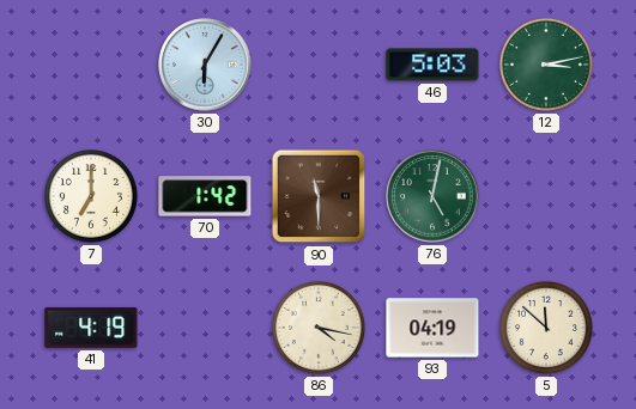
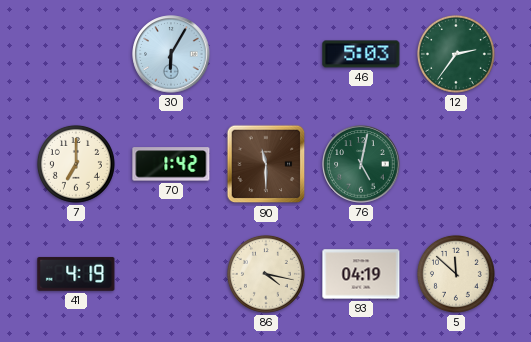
12: 3:13 -> 2:36
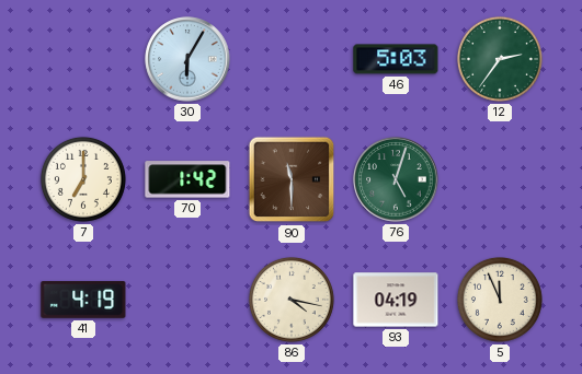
76: 5:02 -> 5:03
5: 11:52 -> 11:56
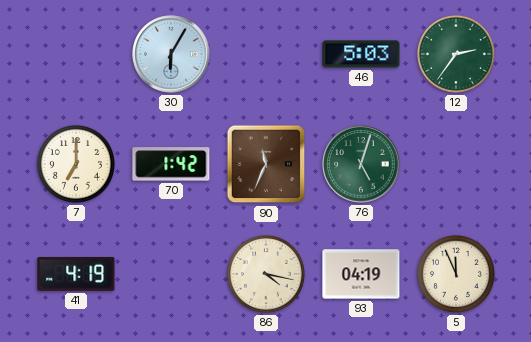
90: 11:30 -> 11:34
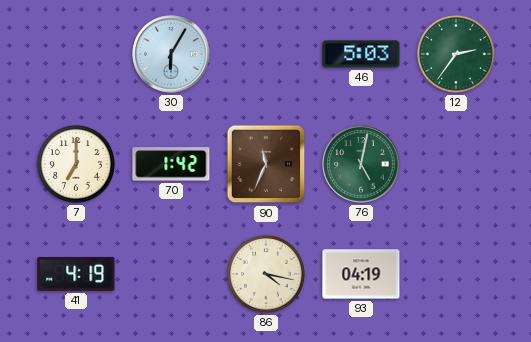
76: 5:03 -> 5:02
5: 11:56 -> none
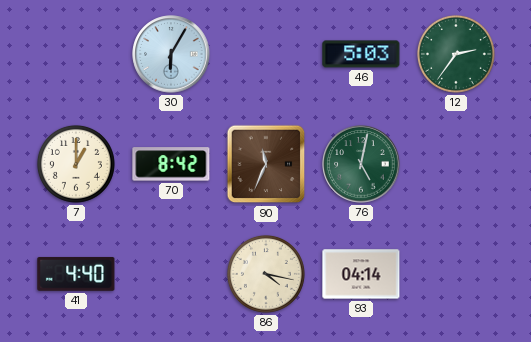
7: 7:00 -> 1:00
70: 1:42 -> 8:42
41: 4:19 -> 4:40
93: 04:19 -> 04:14
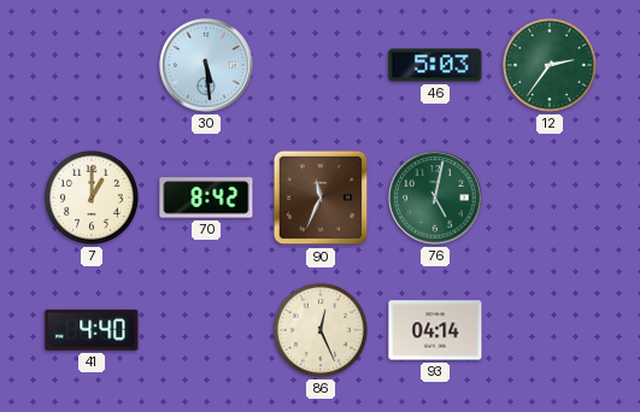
30: 6:05 -> 5:29
86: 4:17 -> 12:26
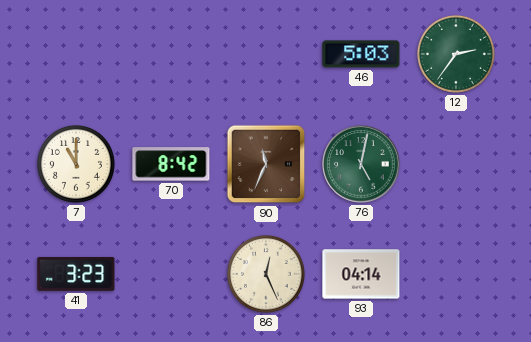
30: 5:29 -> none
7: 1:00 -> 11:00
41: 4:40 -> 3:23
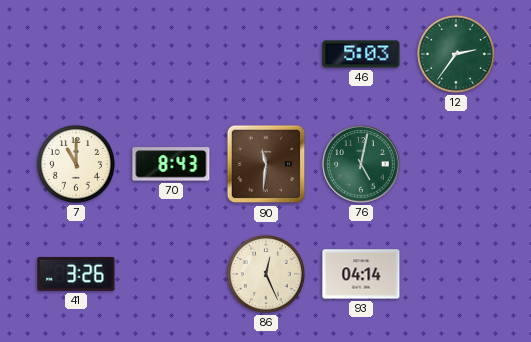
70: 8:42 -> 8:43
90: 11:34 -> 11:31
41: 3:23 -> 3:26
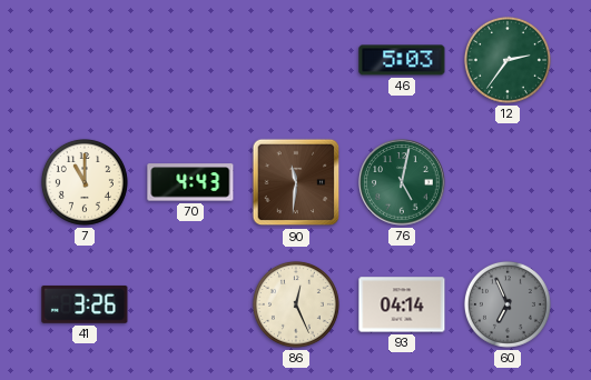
70: 8:43 -> 4:43
60: none -> 6:56
